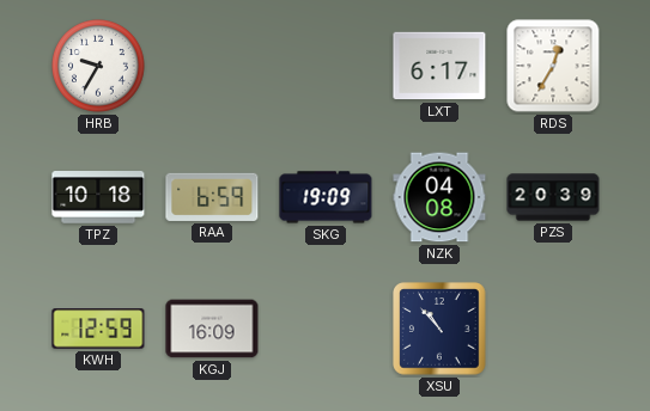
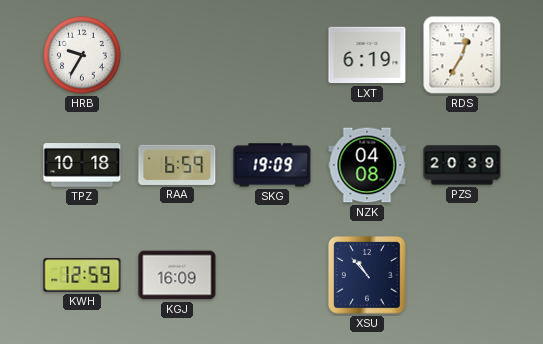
LXT: 6:17 -> 6:19
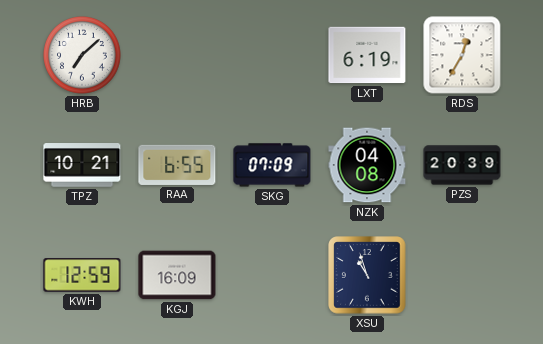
HRB: 9:35 -> 7:08
TPZ: 10:18 -> 10:21
RAA: 6:59 -> 6:55
SKG: 19:09 -> 07:09
XSU: 10:53 -> 10:57
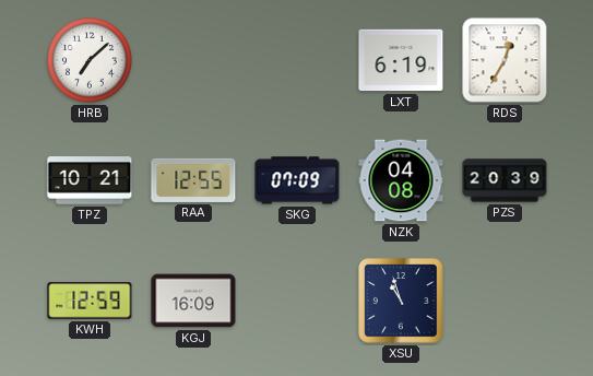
RAA: 6:55 -> 12:55
